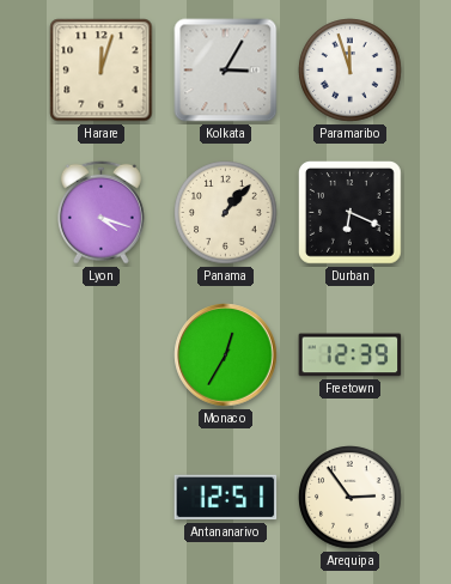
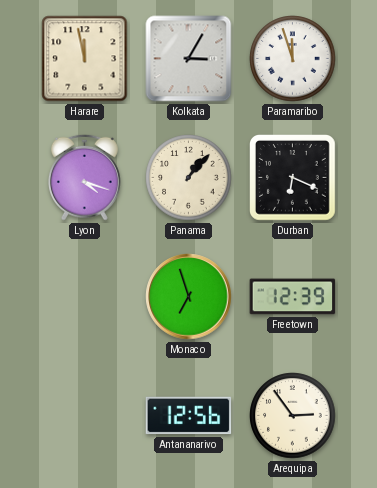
Harare: 12:03 -> 11:58
Monaco: 12:35 -> 6:57
Antananarivo: 12:51 -> 12:56
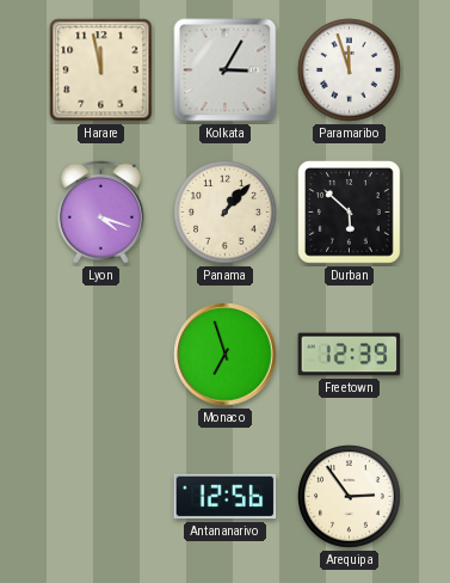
Durban: 6:19 -> 5:52
